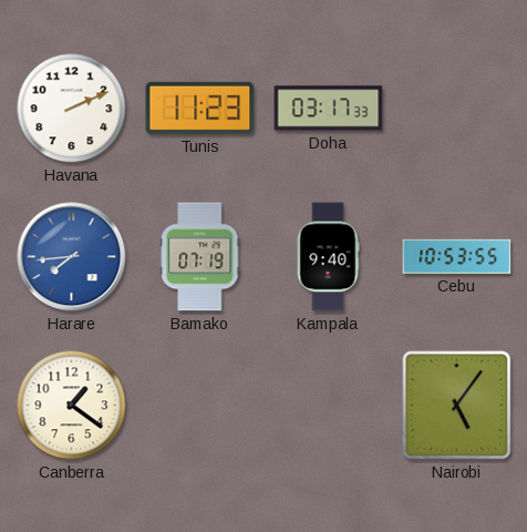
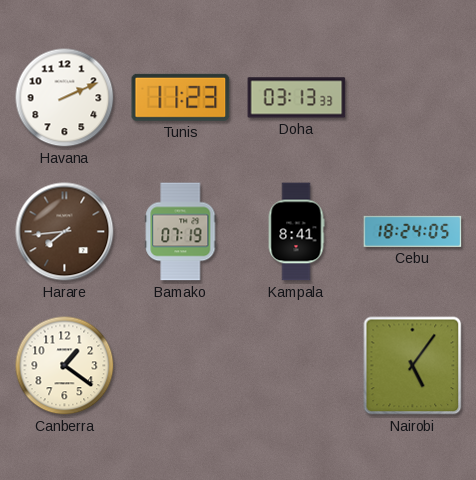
Doha: 03:17 -> 03:13
Harare dial: blue -> brown
Kampala: 9:40 -> 8:41
Cebu: 10:53 -> 18:24
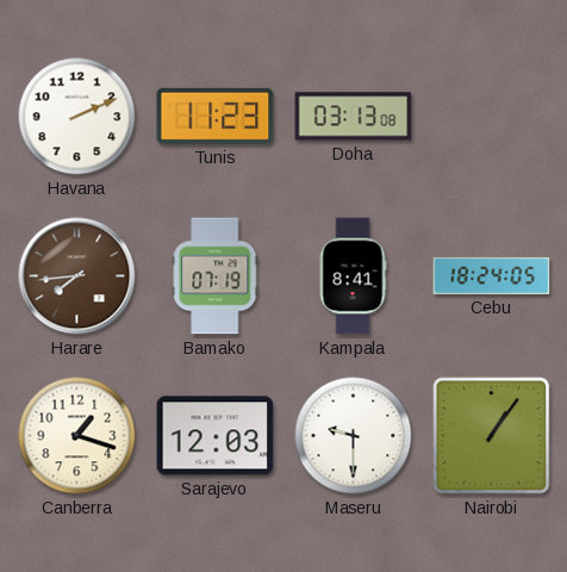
Doha: 03:13:33 -> 03:13:08
Canberra: 1:21 -> 1:18
Sarajevo: none -> 12:03
Maseru: none -> 9:30
Nairobi: 5:06 -> 1:06
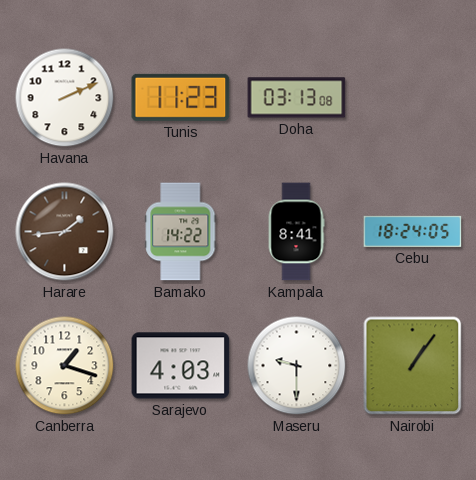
Harare: 7:44 -> 1:44
Bamako: 07:19 -> 14:22
Sarajevo: 12:03 -> 4:03
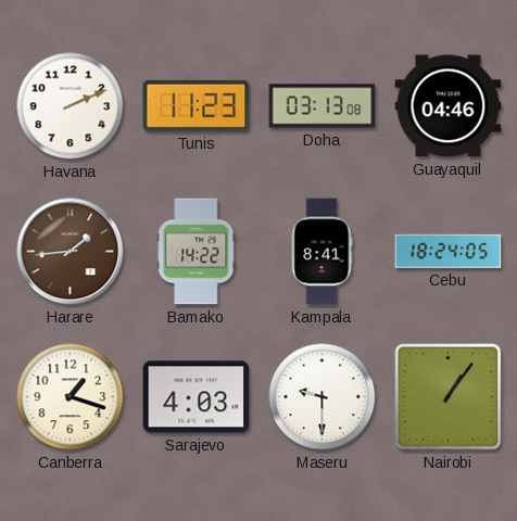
Guayaquil: none -> 04:46
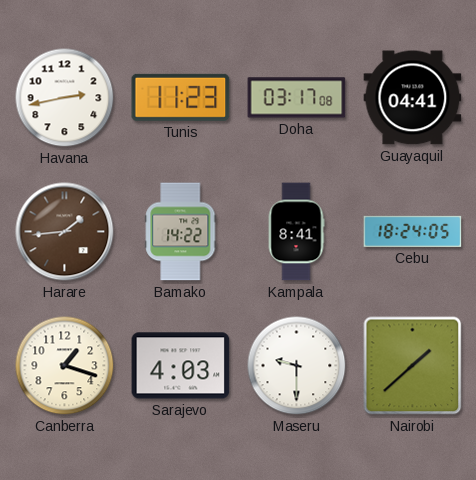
Havana: 2:11 -> 2:43
Doha: 03:13 -> 03:17
Guayaquil: 04:46 -> 04:41
Nairobi: 1:06 -> 1:38
